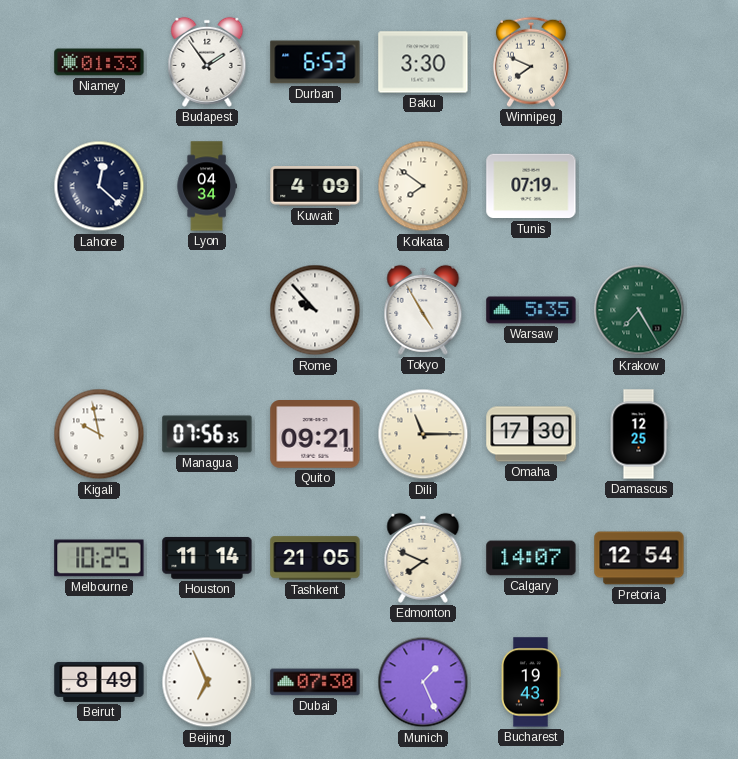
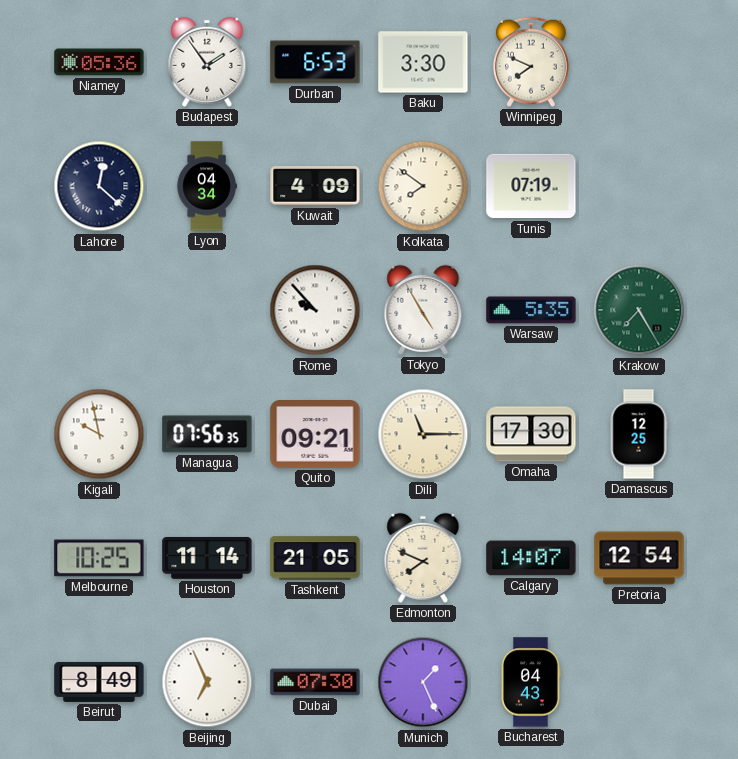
Niamey: 01:33 -> 05:36
Bucharest: 19:43 -> 04:43
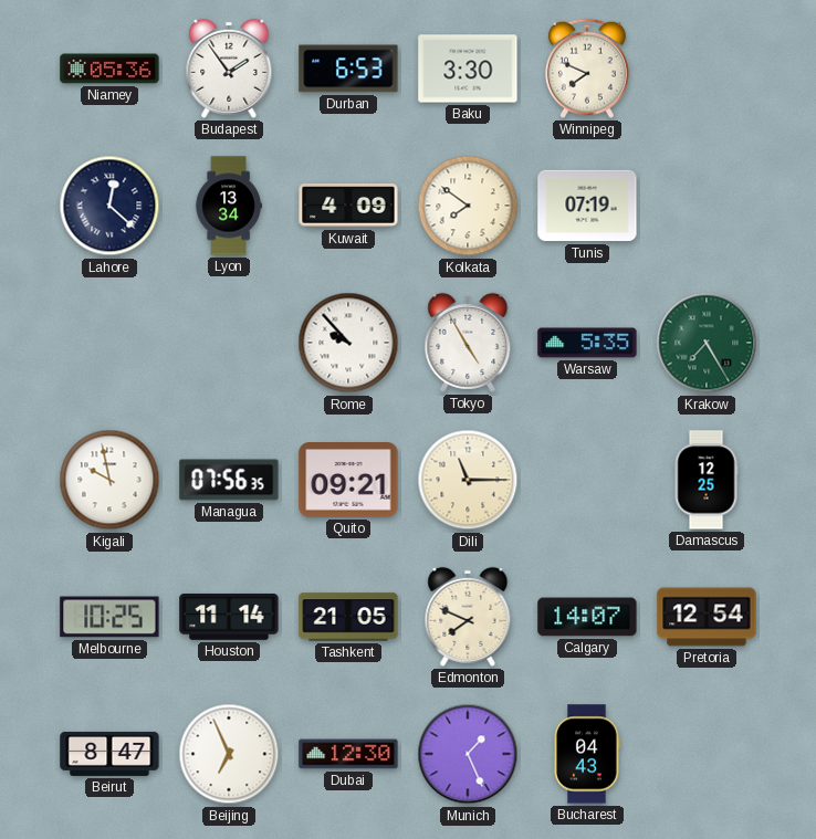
Lyon: 04:34 -> 13:34
Omaha: 17:30 -> none
Beirut: 8:49 -> 8:47
Dubai: 07:30 -> 12:30
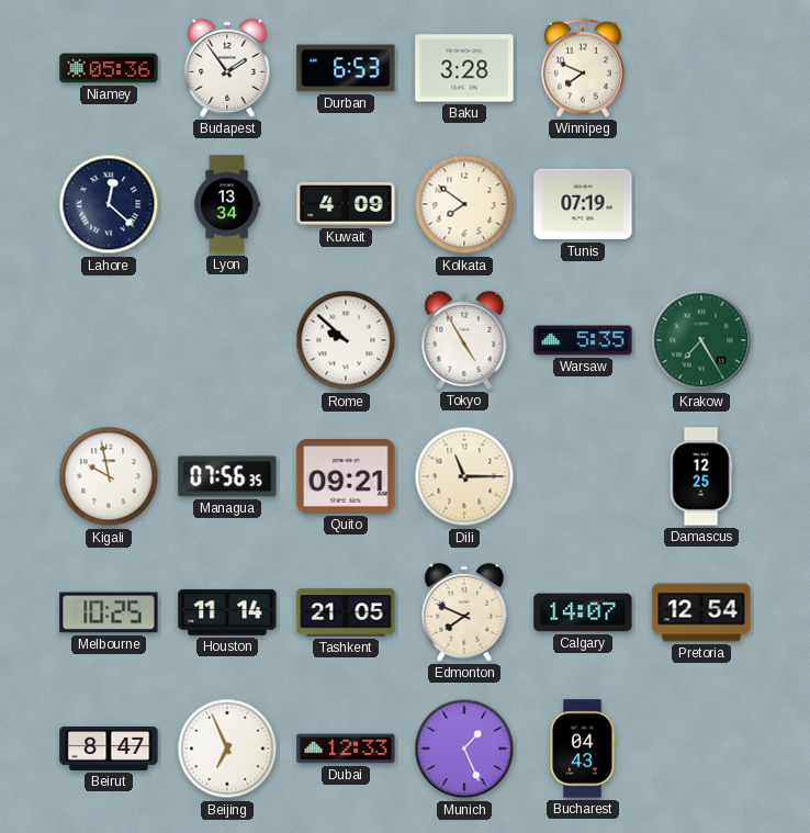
Baku: 3:30 -> 3:28
Rome: 9:53 -> 9:52
Dubai: 12:30 -> 12:33
